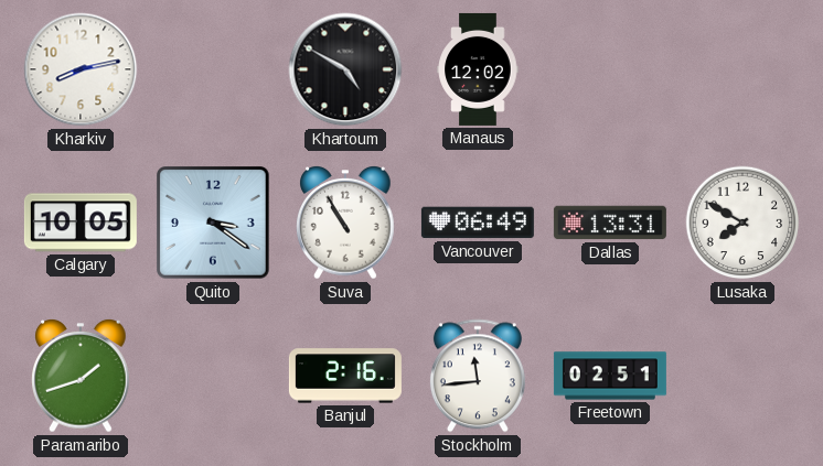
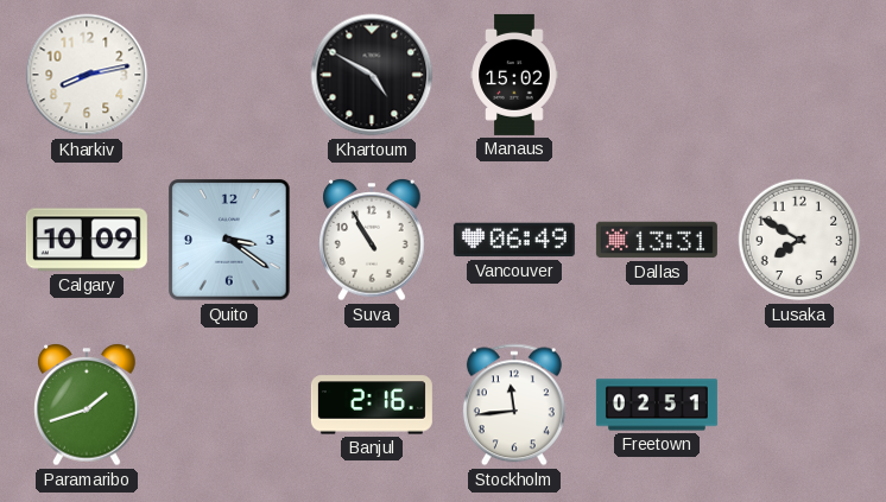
Manaus: 12:02 -> 15:02
Calgary: 10:05 -> 10:09
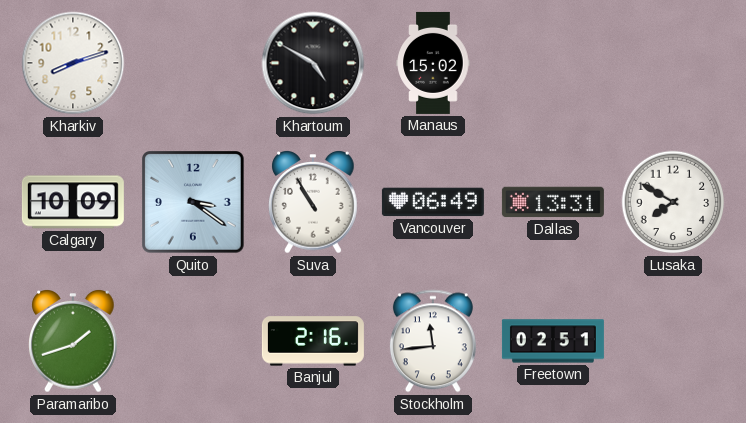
Kharkiv: 8:13 -> 8:12
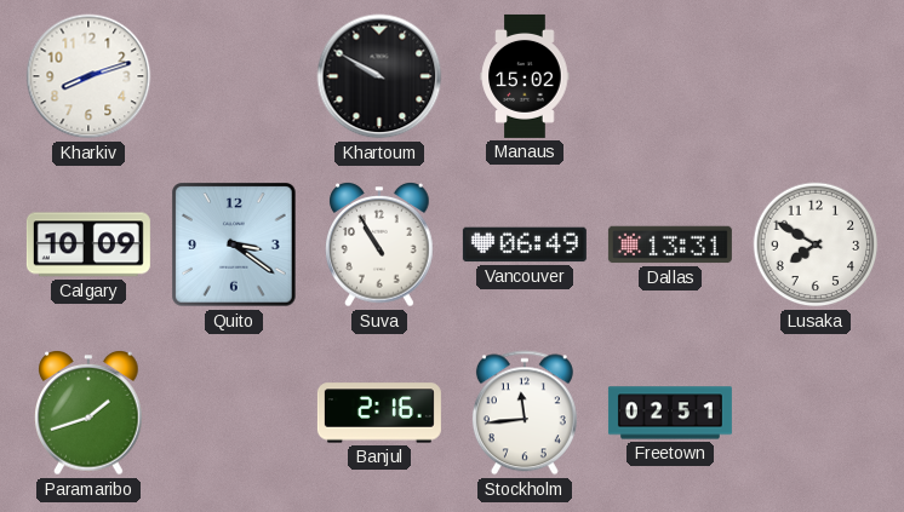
Khartoum: 4:50 -> 9:50
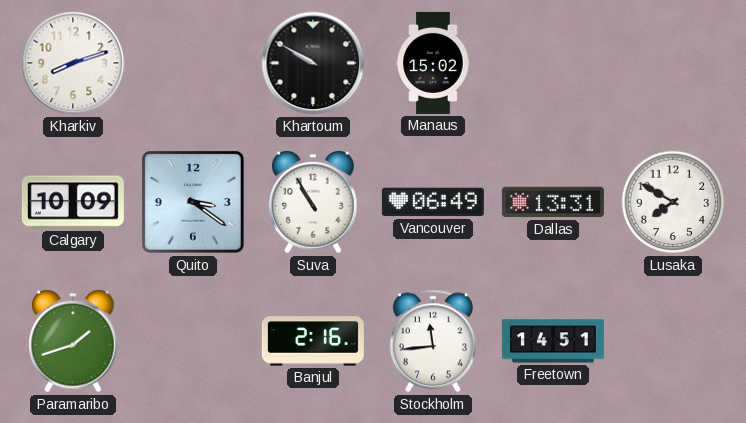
Freetown: 02:51 -> 14:51
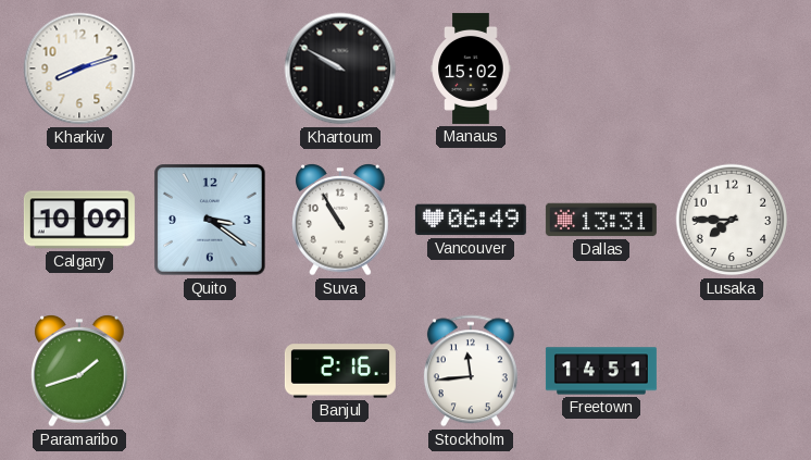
Lusaka: 7:50 -> 7:45
